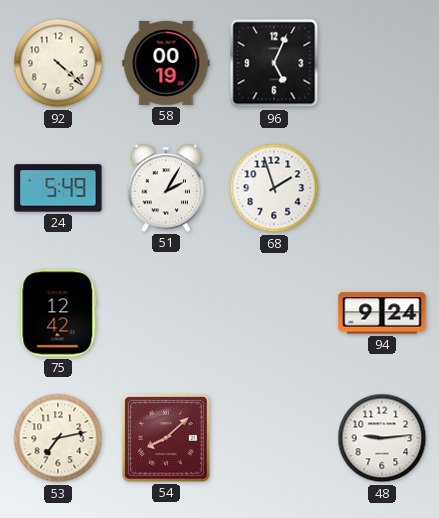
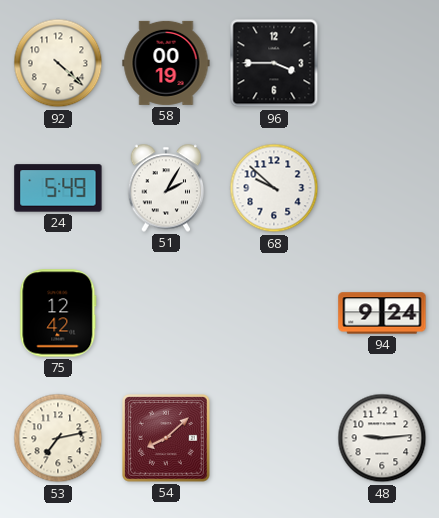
96: 5:04 -> 3:45
68: 1:57 -> 9:52
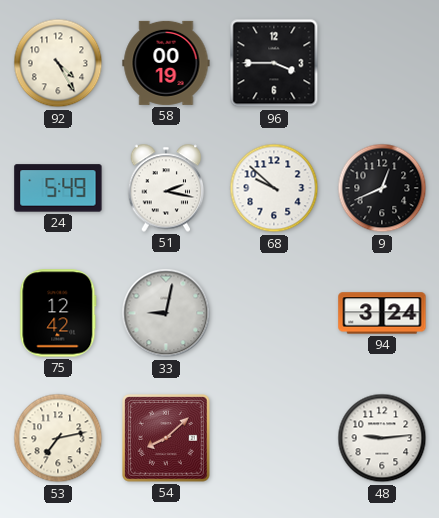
92: 4:22 -> 4:25
51: 2:05 -> 2:17
9: none -> 12:41
33: none -> 9:02
94: 9:24 -> 3:24
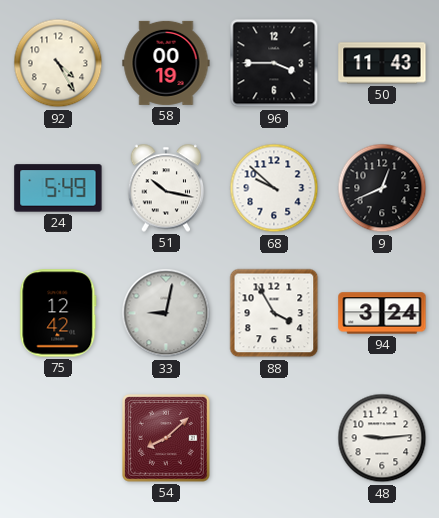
50: none -> 11:43
51: 2:17 -> 10:17
88: none -> 3:55
53: 7:13 -> none
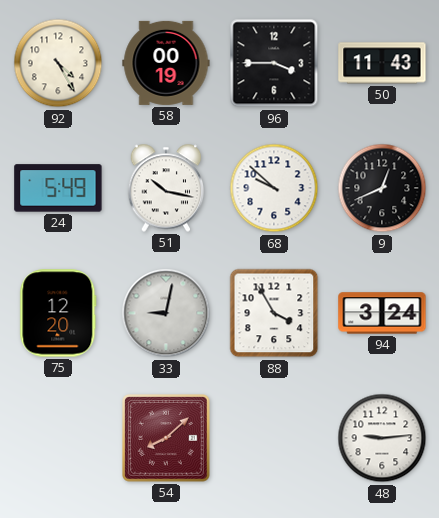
75: 12:42 -> 12:20
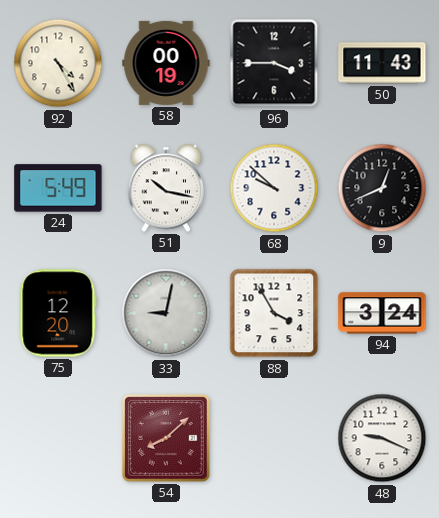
48: 9:14 -> 9:19
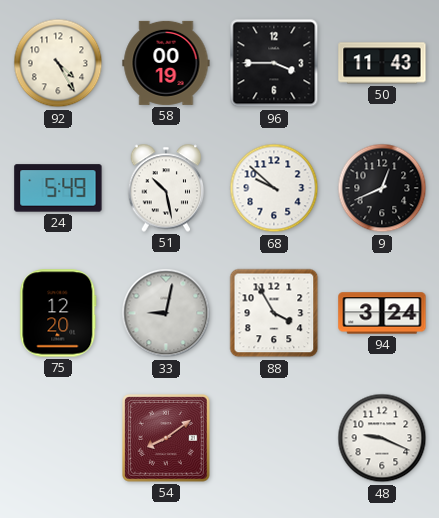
51: 10:17 -> 10:28
54: 8:08 -> 8:09
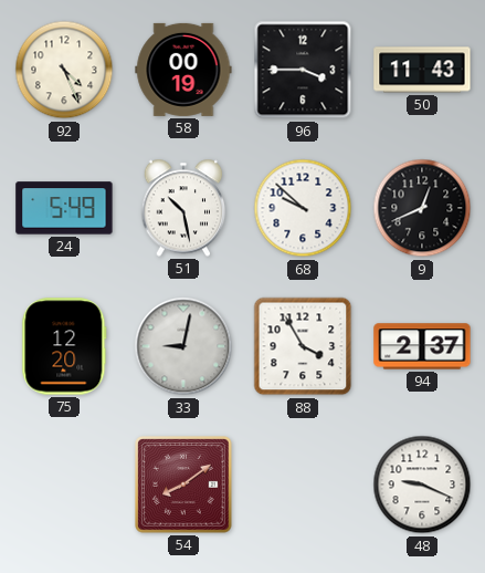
92: 4:25 -> 4:26
94: 3:24 -> 2:37
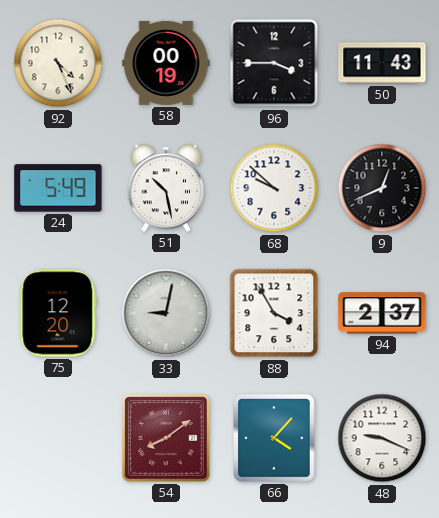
66: none -> 4:07
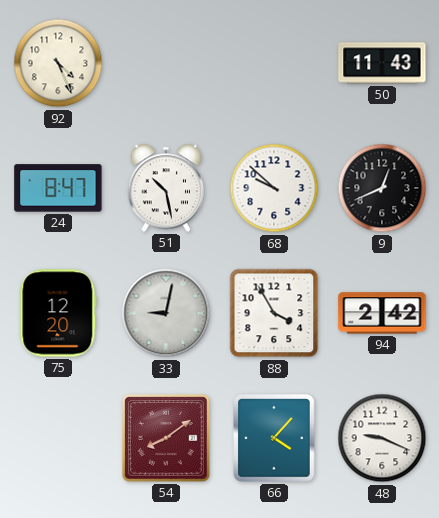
58: 00:19 -> none
96: 3:45 -> none
24: 5:49 -> 8:47
94: 2:37 -> 2:42
